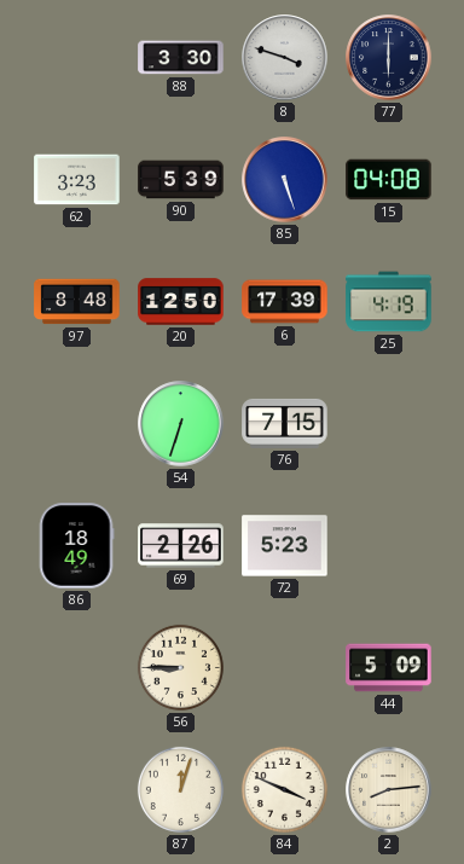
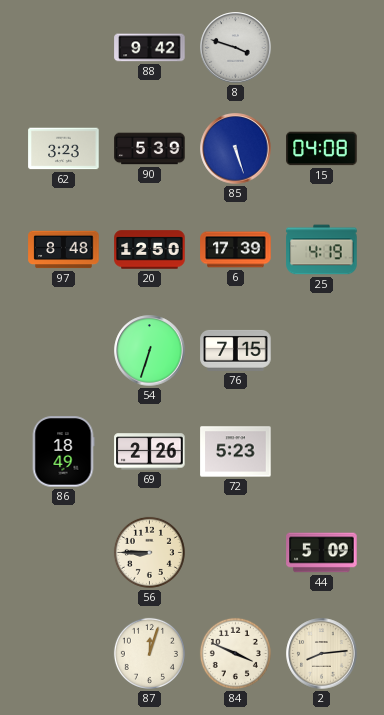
88: 3:30 -> 9:42
77: 6:00 -> none
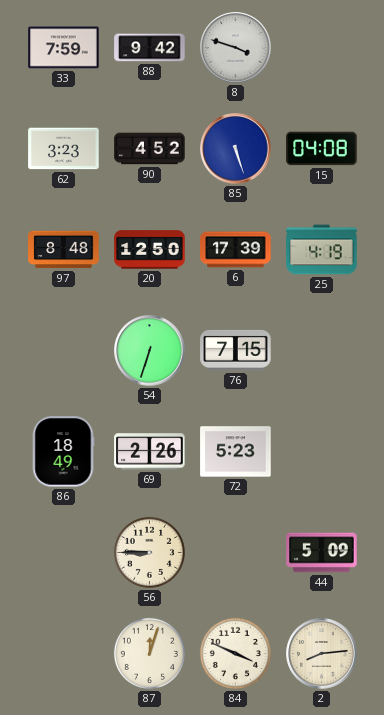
33: none -> 7:59
90: 5:39 -> 4:52
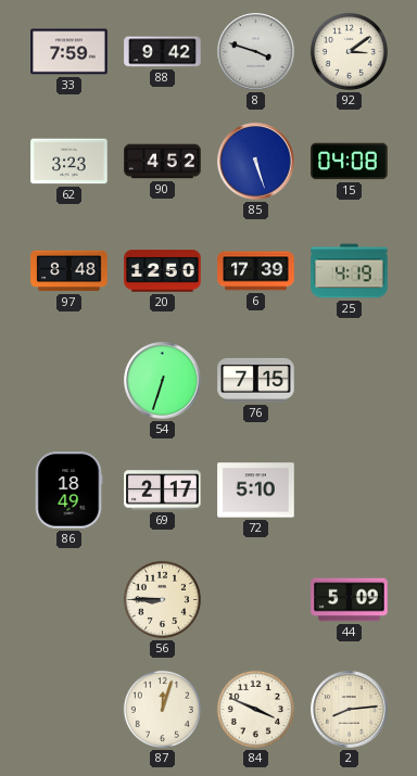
92: none -> 3:09
69: 2:26 -> 2:17
72: 5:23 -> 5:10
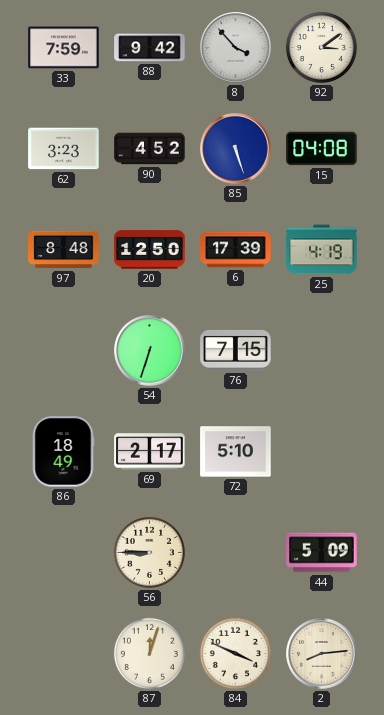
8: 3:48 -> 3:53
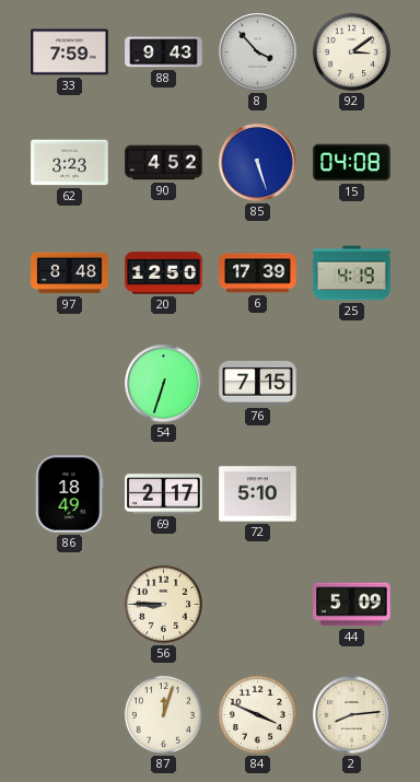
88: 9:42 -> 9:43
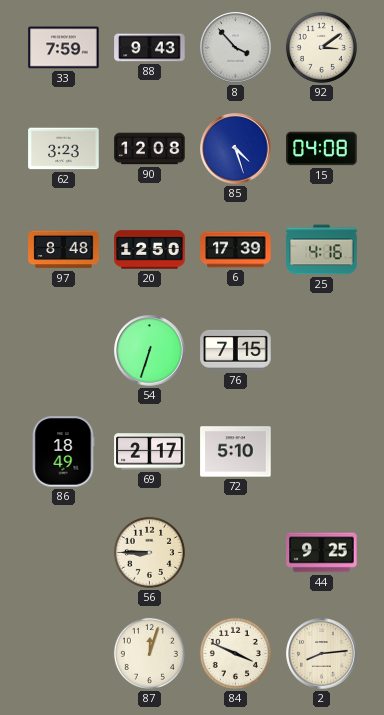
90: 4:52 -> 12:08
85: 5:27 -> 4:27
25: 4:19 -> 4:16
44: 5:09 -> 9:25
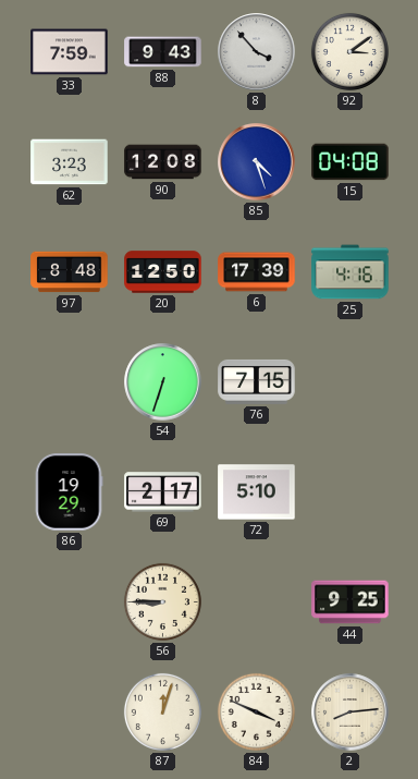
86: 18:49 -> 19:29
